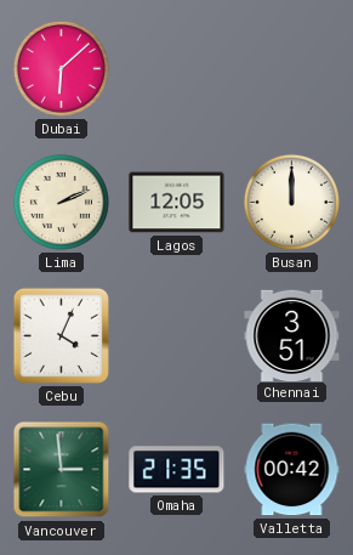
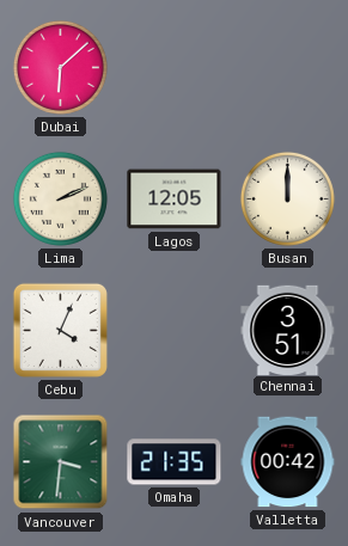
Vancouver: 2:59 -> 3:31
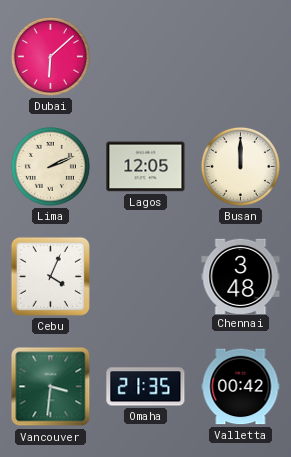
Chennai: 3:51 -> 3:48
